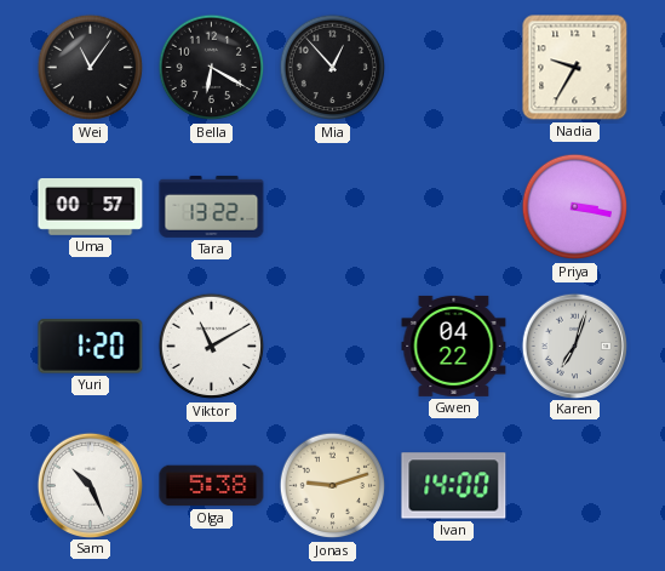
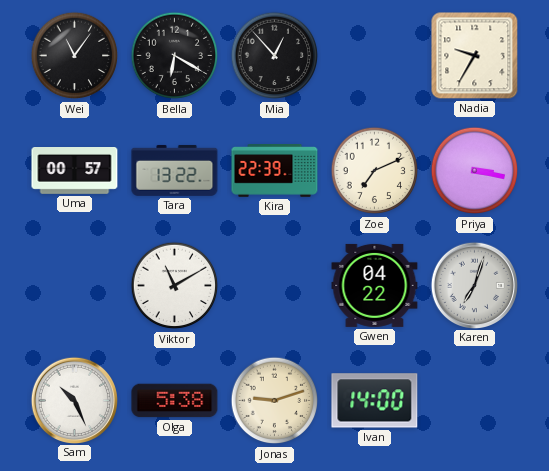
Kira: none -> 22:39
Zoe: none -> 7:11
Yuri: 1:20 -> none
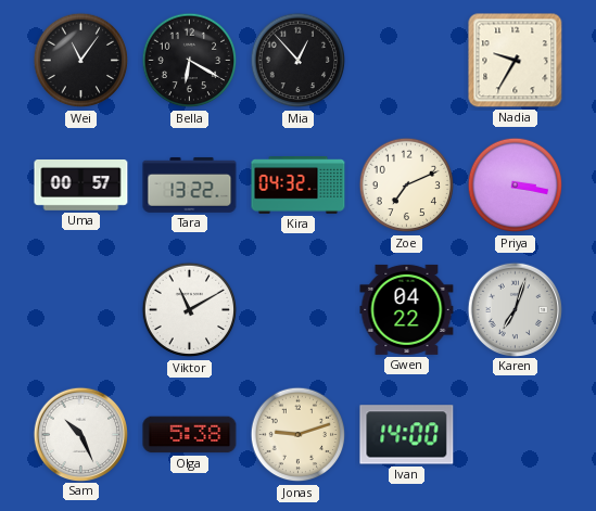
Kira: 22:39 -> 04:32
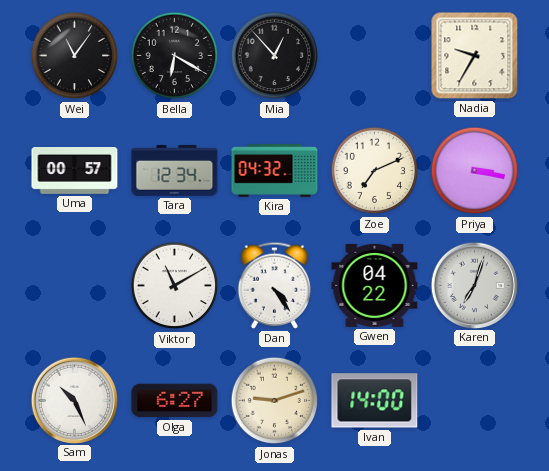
Tara: 13:22 -> 12:34
Dan: none -> 4:24
Olga: 5:38 -> 6:27
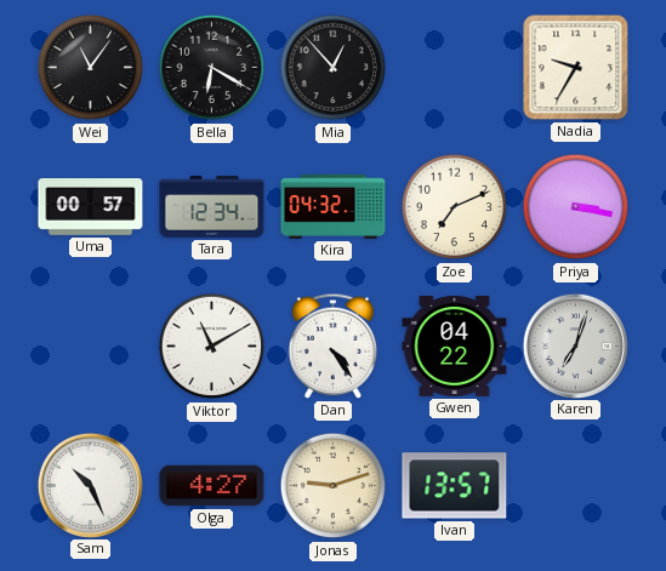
Olga: 6:27 -> 4:27
Ivan: 14:00 -> 13:57
